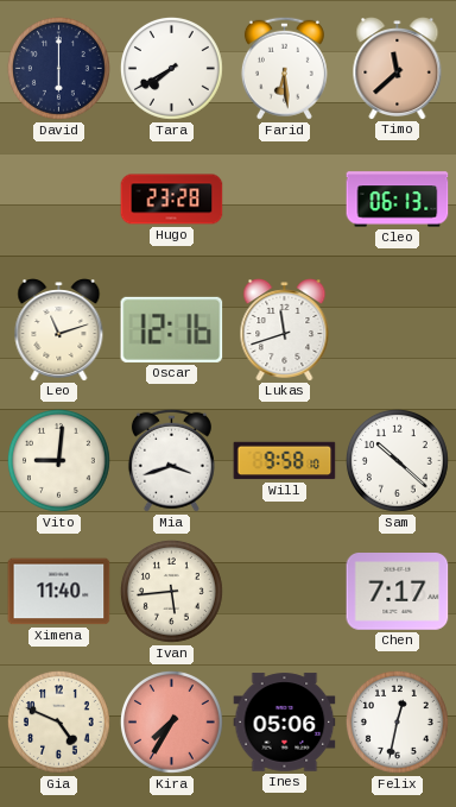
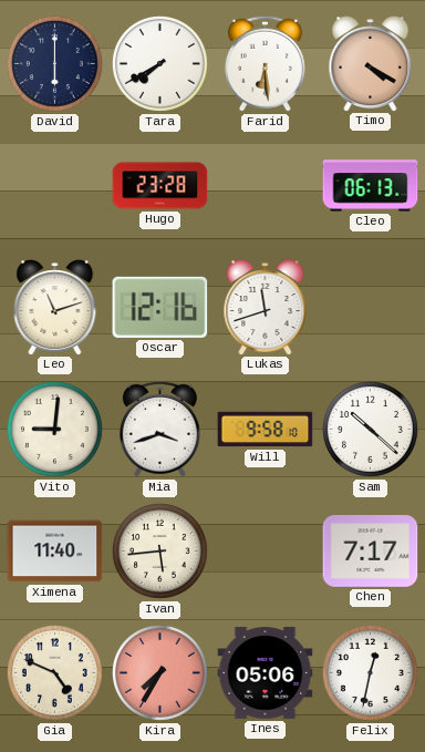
Timo: 11:38 -> 4:20
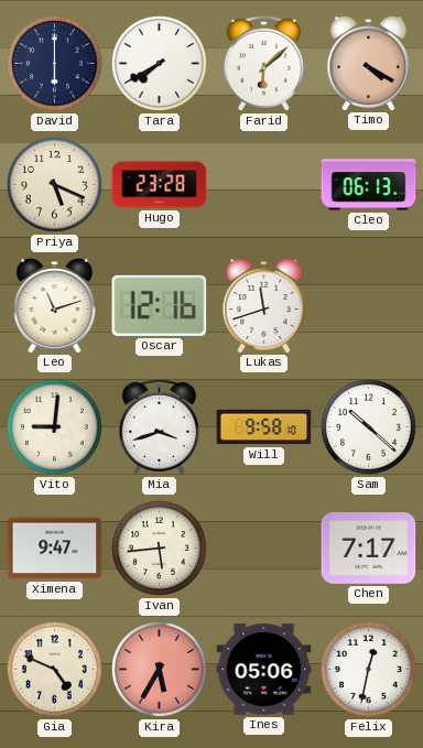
Farid: 6:29 -> 6:08
Priya: none -> 5:19
Ximena: 11:40 -> 9:47
Kira: 7:35 -> 5:35
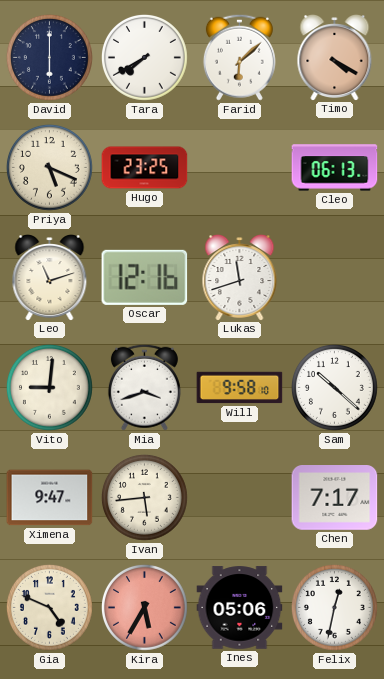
Hugo: 23:28 -> 23:25
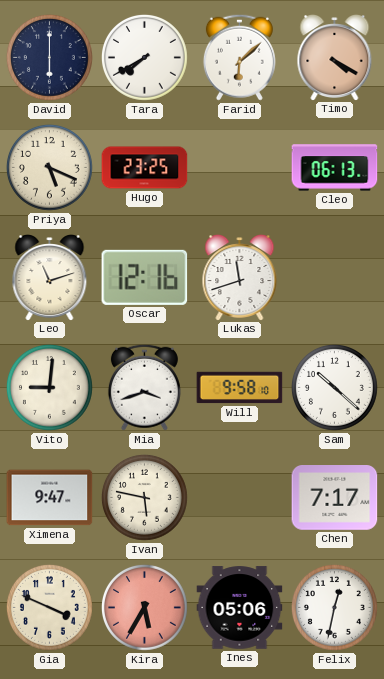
Ivan: 5:44 -> 5:47
Gia: 4:49 -> 3:49
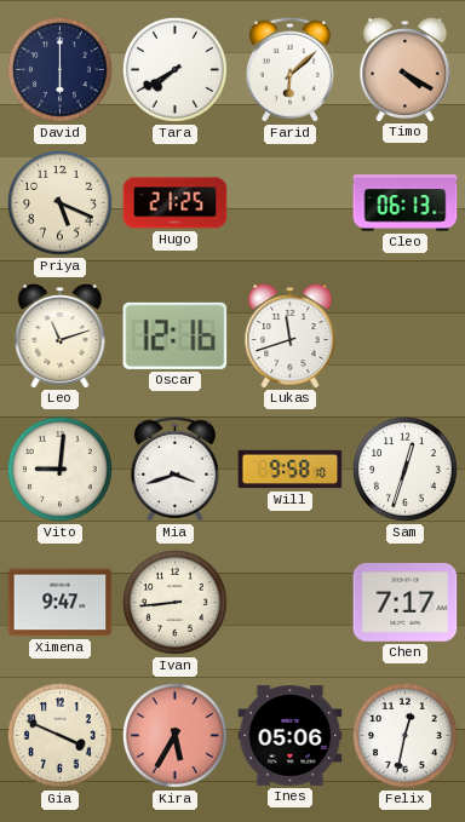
Hugo: 23:25 -> 21:25
Sam: 10:22 -> 12:33
Ivan: 5:47 -> 8:44
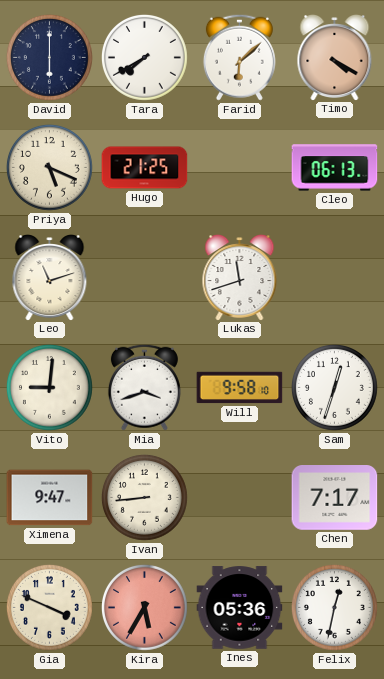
Oscar: 12:16 -> none
Ines: 05:06 -> 05:36
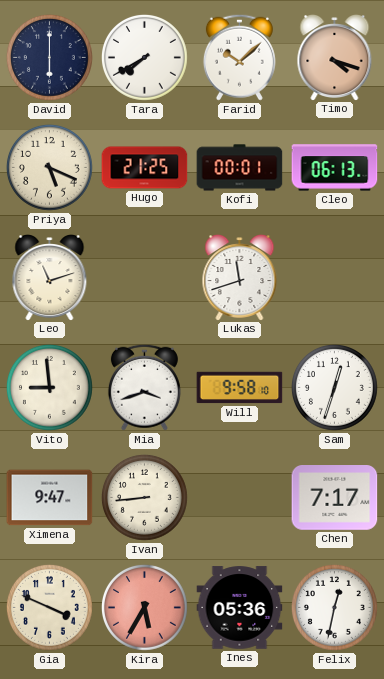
Farid: 6:08 -> 10:08
Timo: 4:20 -> 4:18
Kofi: none -> 00:01
Vito: 9:01 -> 8:59
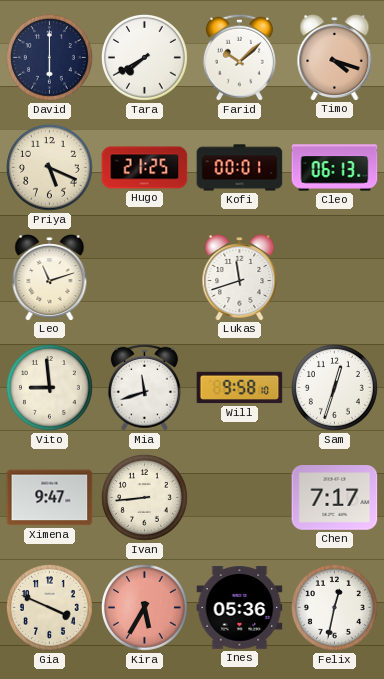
Mia: 3:42 -> 11:42
